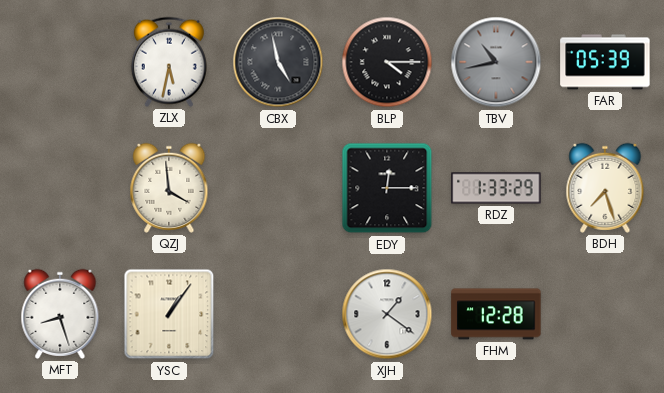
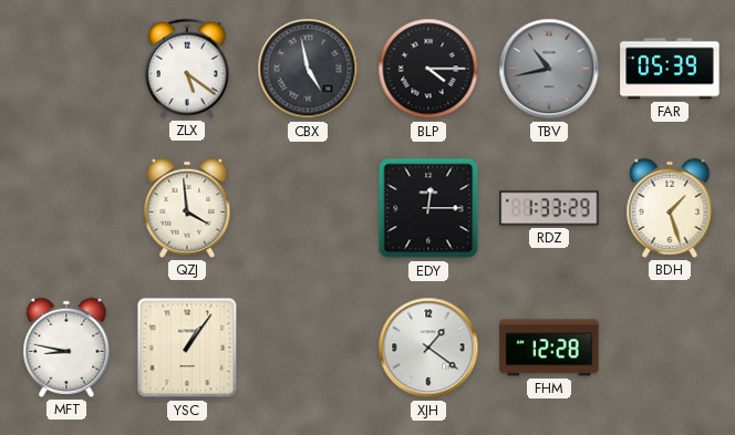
ZLX: 5:32 -> 5:21
BDH: 7:27 -> 1:27
MFT: 8:27 -> 8:47
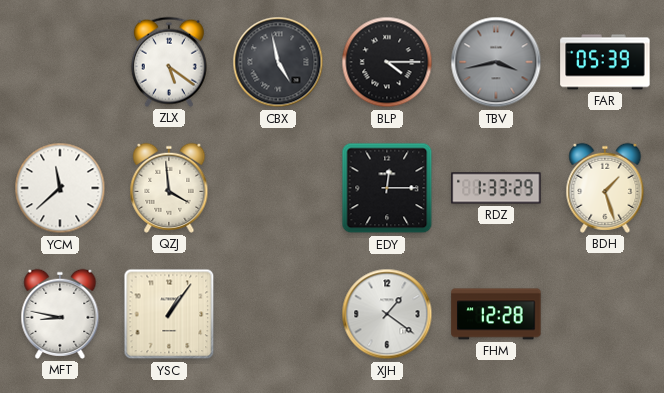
TBV: 10:43 -> 3:43
YCM: none -> 11:38
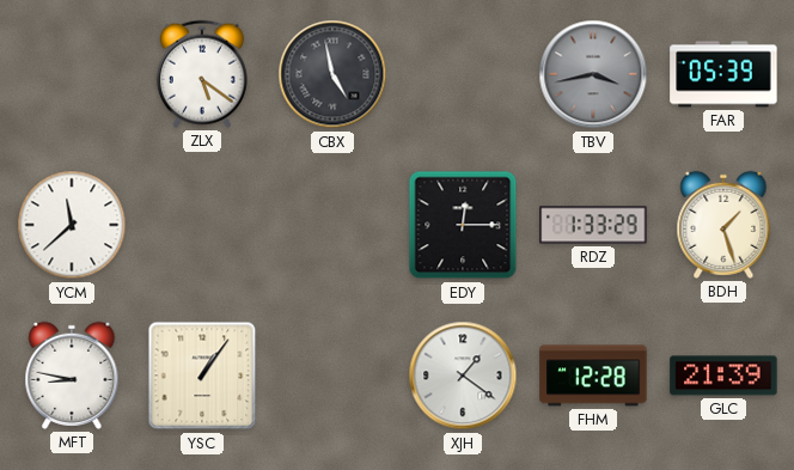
BLP: 4:15 -> none
QZJ: 3:59 -> none
GLC: none -> 21:39
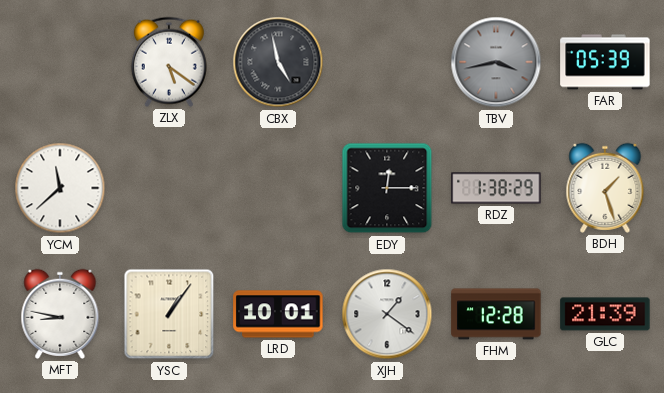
RDZ: 1:33 -> 1:38
LRD: none -> 10:01
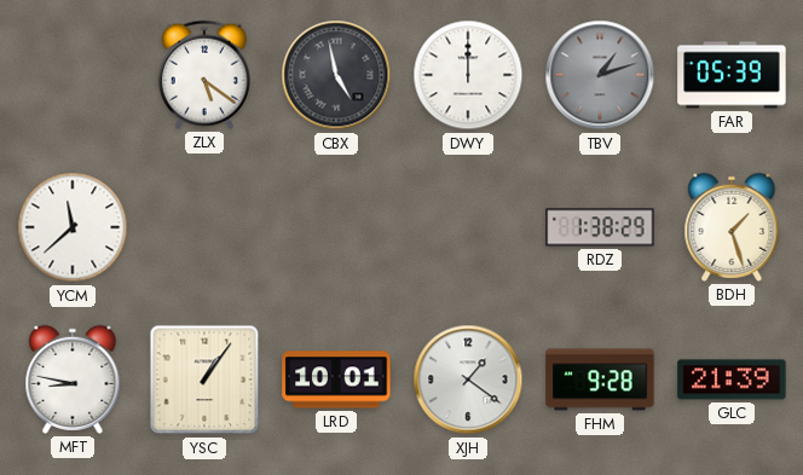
DWY: none -> 12:00
TBV: 3:43 -> 1:12
EDY: 12:15 -> none
FHM: 12:28 -> 9:28
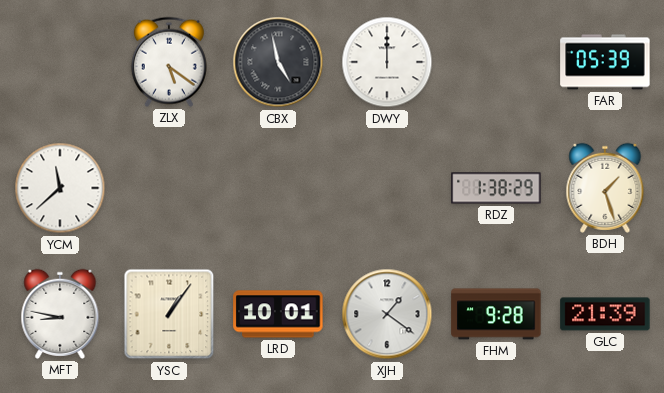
TBV: 1:12 -> none
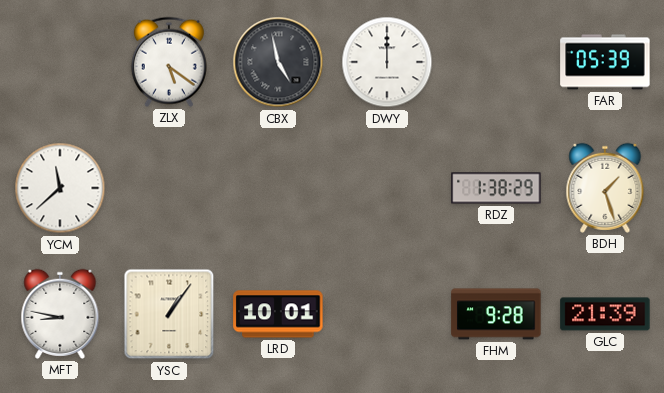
XJH: 1:21 -> none
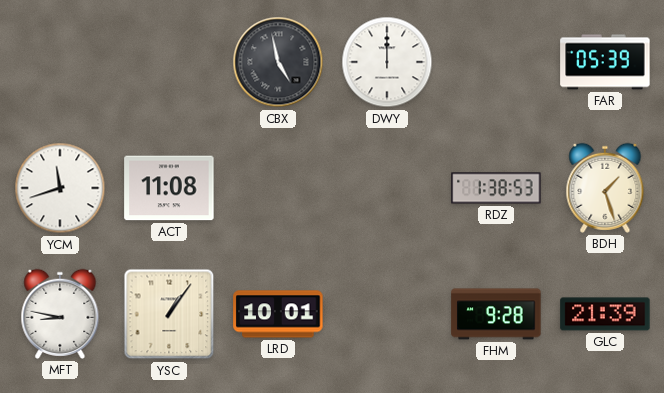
ZLX: 5:21 -> none
YCM: 11:38 -> 11:42
ACT: none -> 11:08
RDZ: 1:38:29 -> 1:38:53
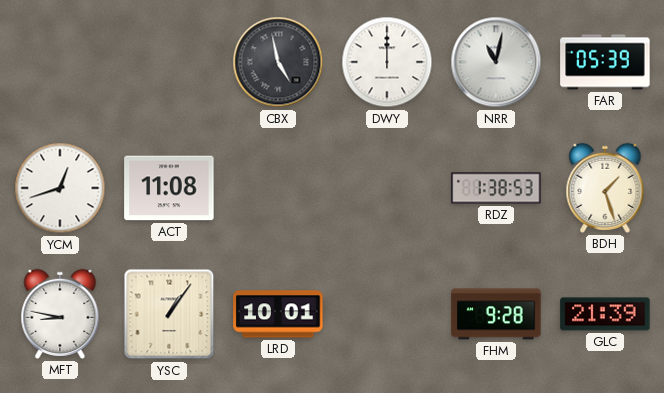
NRR: none -> 11:02
YCM: 11:42 -> 12:42
